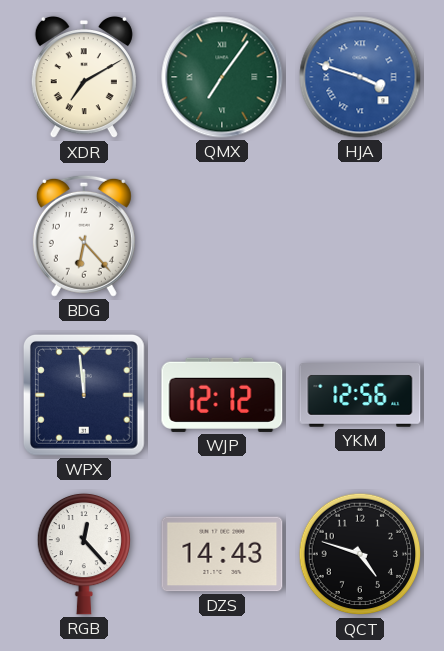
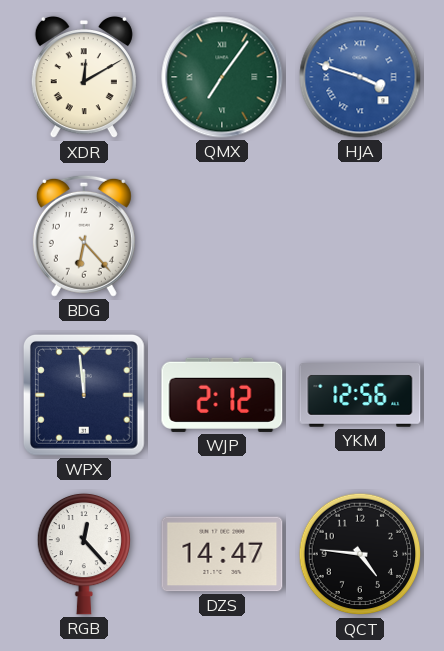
XDR: 7:10 -> 12:10
WJP: 12:12 -> 2:12
DZS: 14:43 -> 14:47
QCT: 4:48 -> 4:46
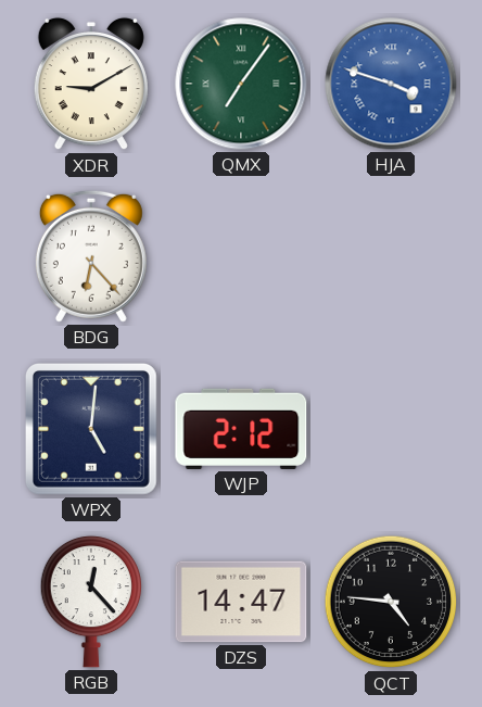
XDR: 12:10 -> 9:10
WPX: 11:59 -> 5:01
YKM: 12:56 -> none
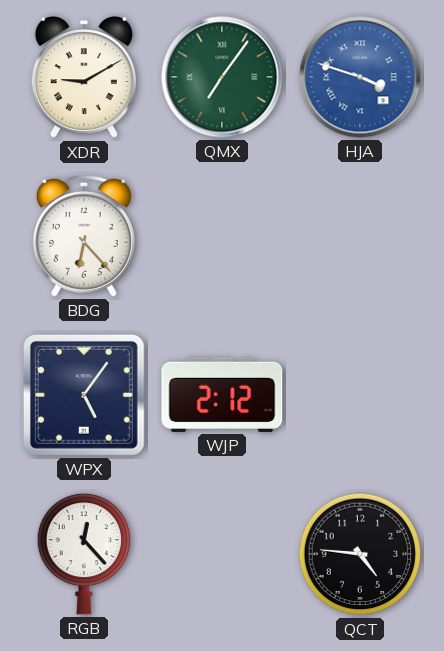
WPX: 5:01 -> 5:06
DZS: 14:47 -> none
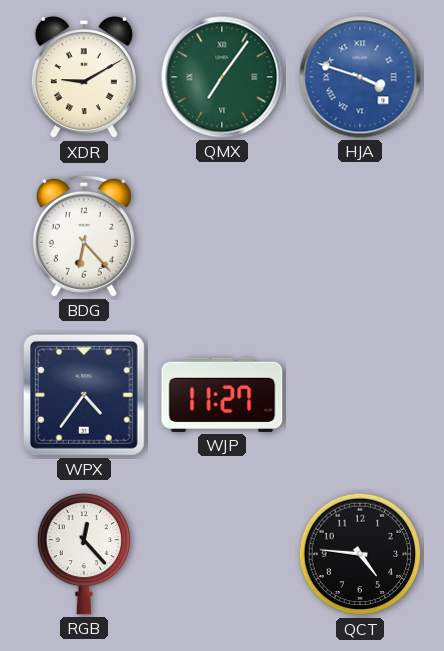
WPX: 5:06 -> 4:36
WJP: 2:12 -> 11:27
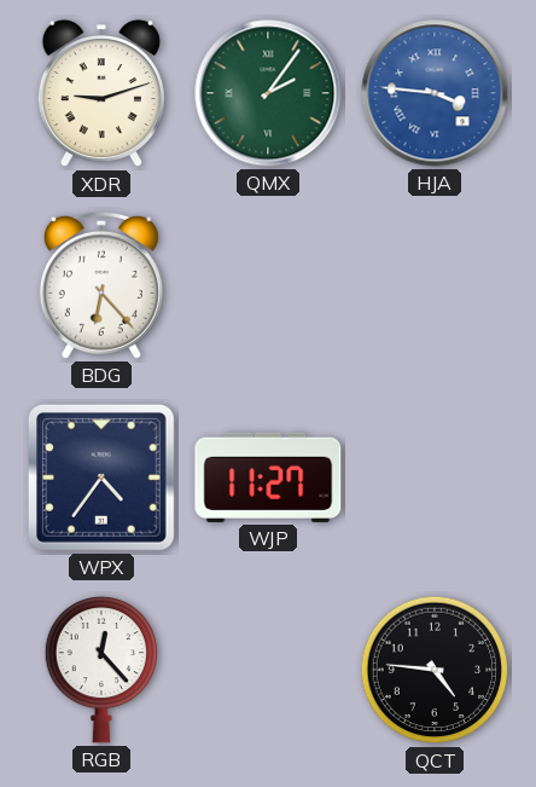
XDR: 9:10 -> 9:12
QMX: 7:06 -> 2:06
HJA: 3:48 -> 3:46
